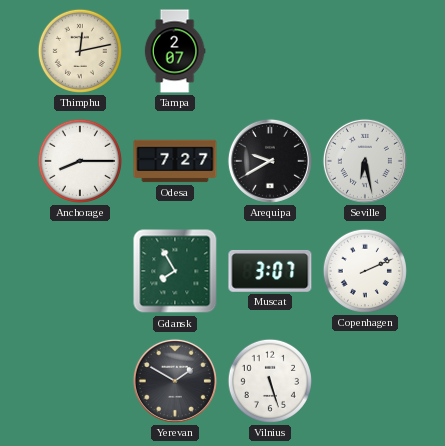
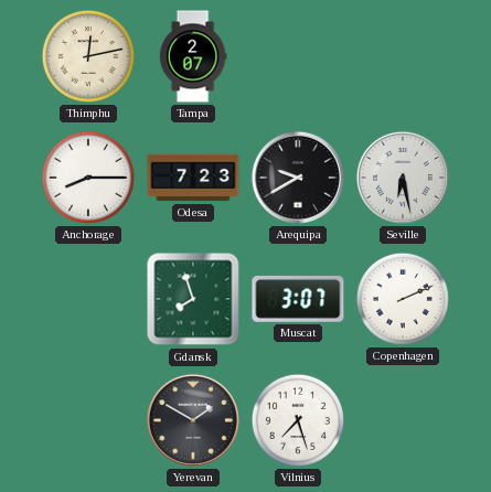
Odesa: 7:27 -> 7:23
Gdansk: 7:55 -> 7:57
Vilnius: 5:27 -> 7:27
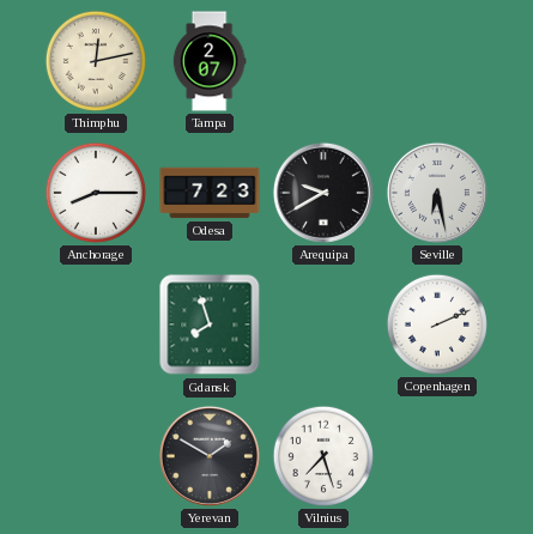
Muscat: 3:07 -> none
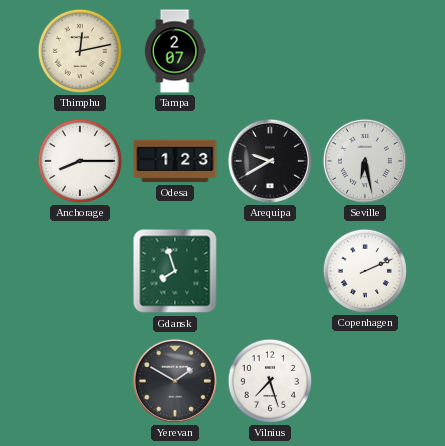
Odesa: 7:23 -> 1:23
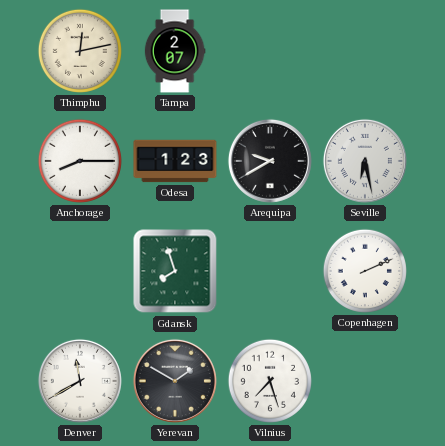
Denver: none -> 11:40
